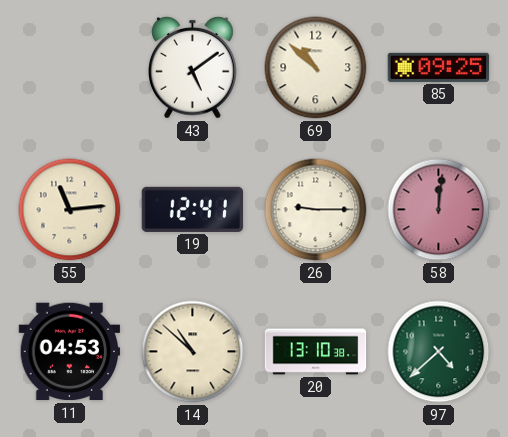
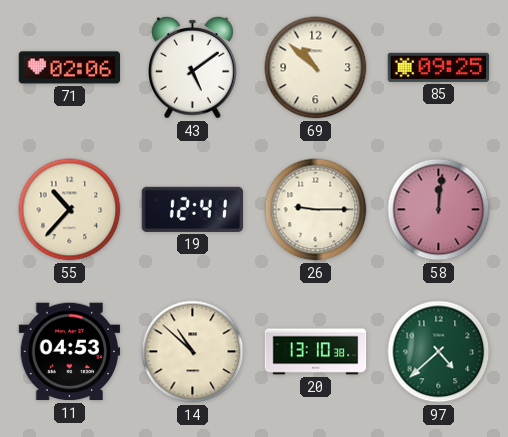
71: none -> 02:06
55: 11:14 -> 10:37
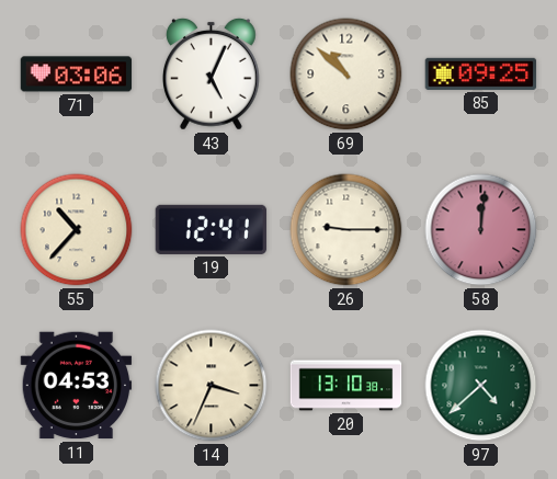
71: 02:06 -> 03:06
43: 5:09 -> 5:04
14: 10:52 -> 3:34
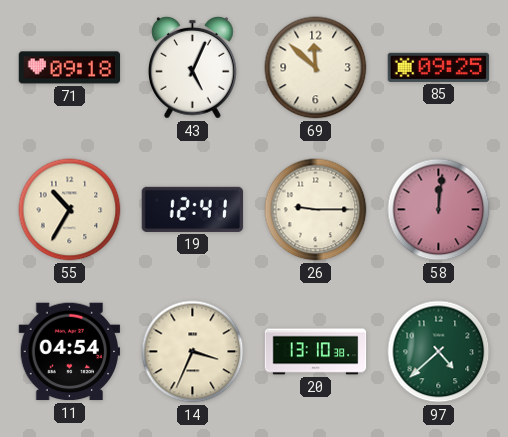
71: 03:06 -> 09:18
69: 10:52 -> 11:52
55: 10:37 -> 10:35
11: 04:53 -> 04:54
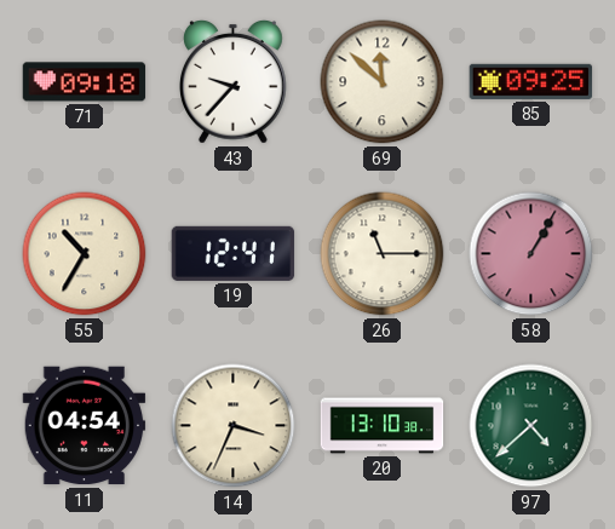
43: 5:04 -> 9:37
26: 9:15 -> 11:15
58: 12:01 -> 1:05
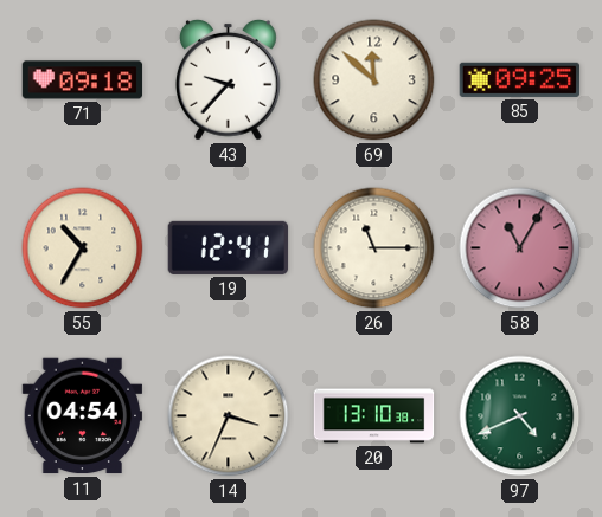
58: 1:05 -> 11:05
97: 4:38 -> 4:41
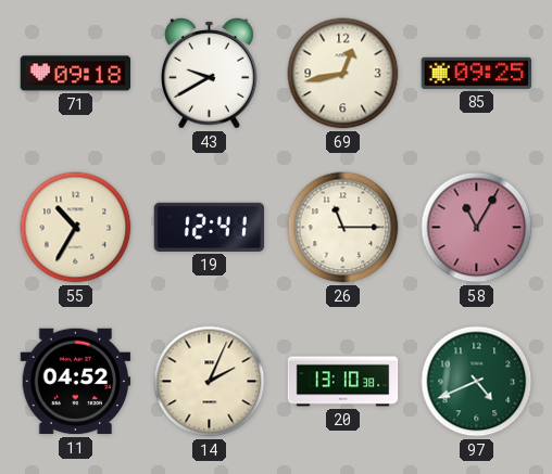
43: 9:37 -> 9:40
69: 11:52 -> 12:43
11: 04:54 -> 04:52
14: 3:34 -> 2:04
